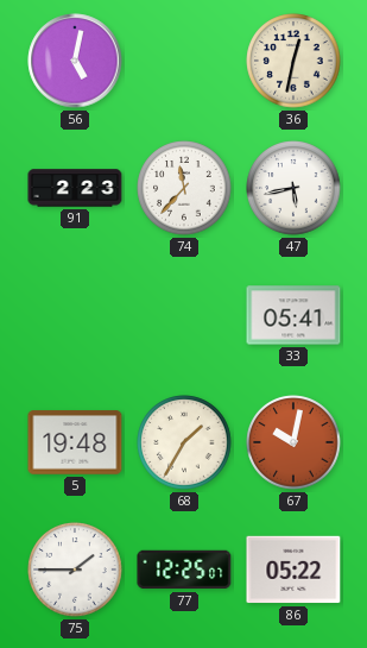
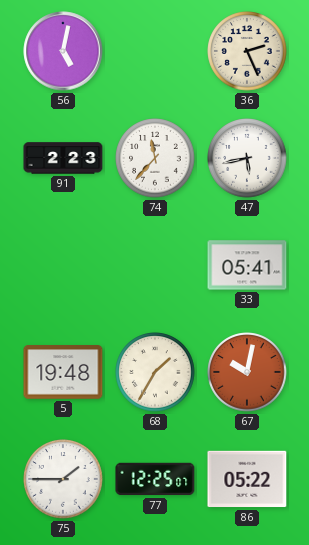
36: 12:32 -> 2:26
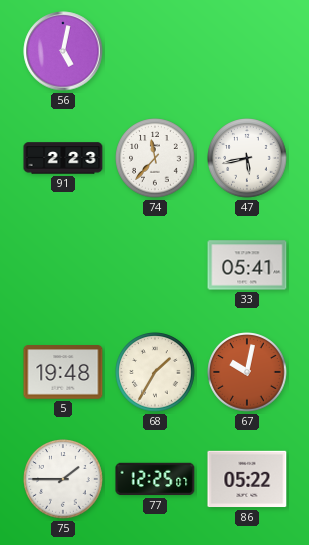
36: 2:26 -> none
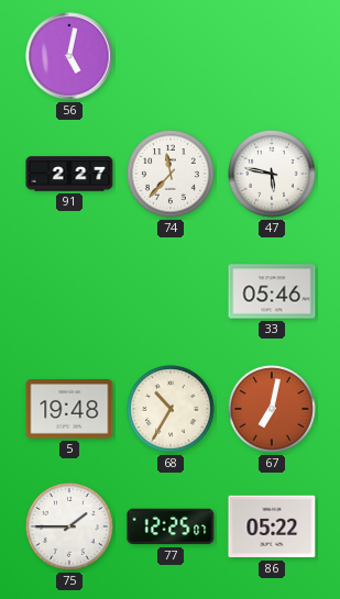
91: 2:23 -> 2:27
47: 5:43 -> 5:47
33: 05:41 -> 05:46
68: 1:35 -> 10:35
67: 10:02 -> 7:02
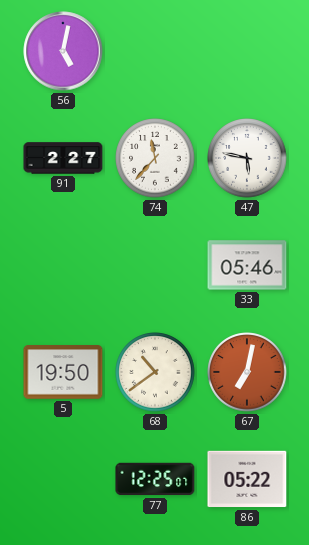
5: 19:48 -> 19:50
68: 10:35 -> 10:39
75: 1:45 -> none
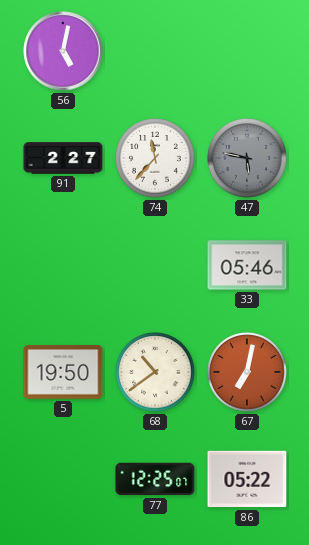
47 dial: white -> grey
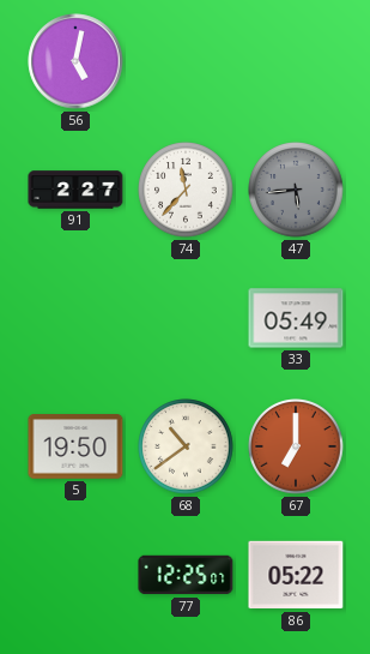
47: 5:47 -> 5:44
33: 05:46 -> 05:49
67: 7:02 -> 7:00
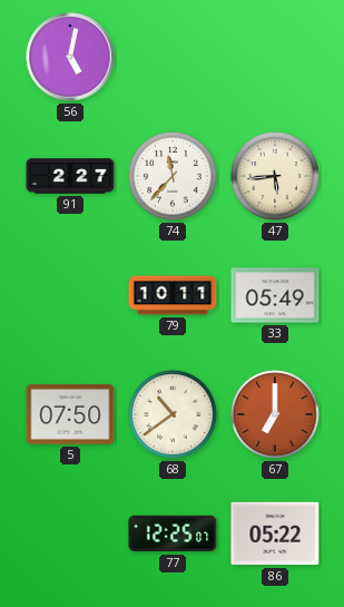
47 dial: grey -> cream
79: none -> 10:11
5: 19:50 -> 07:50
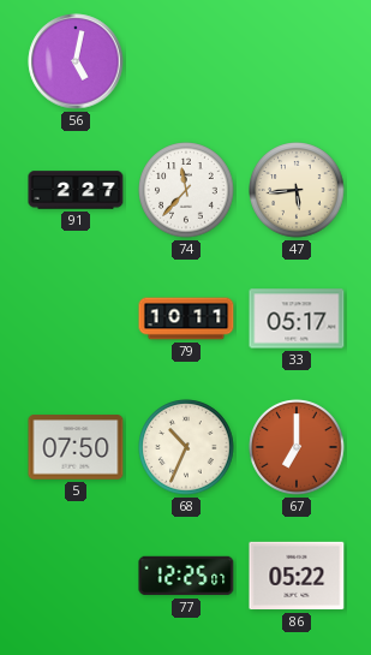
33: 05:49 -> 05:17
68: 10:39 -> 10:34
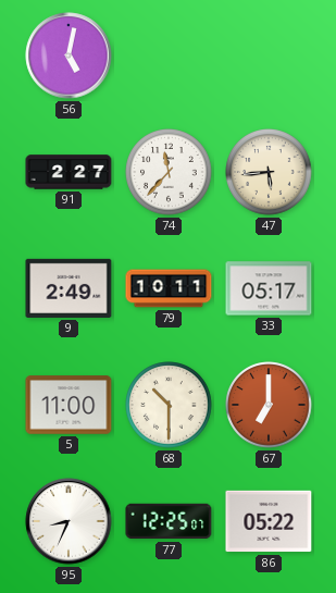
9: none -> 2:49
5: 07:50 -> 11:00
68: 10:34 -> 10:30
95: none -> 8:34
